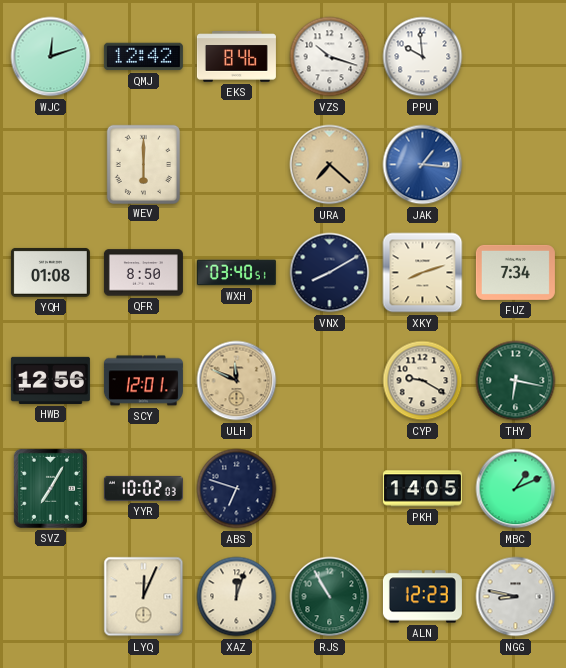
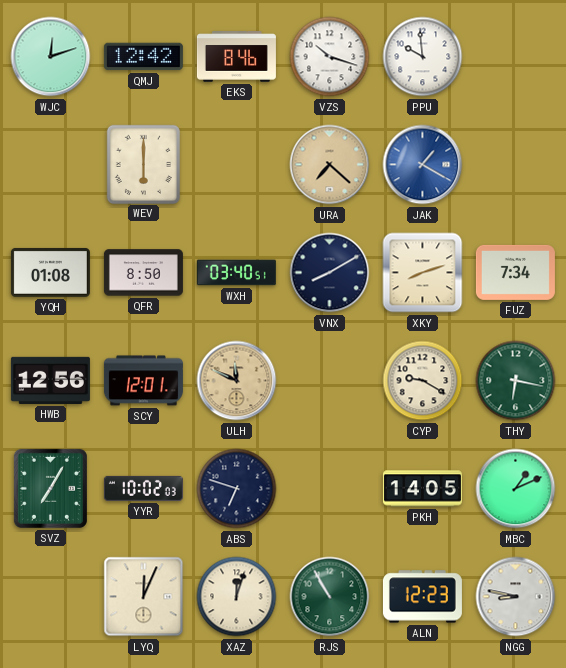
JAK: 1:16 -> 1:20
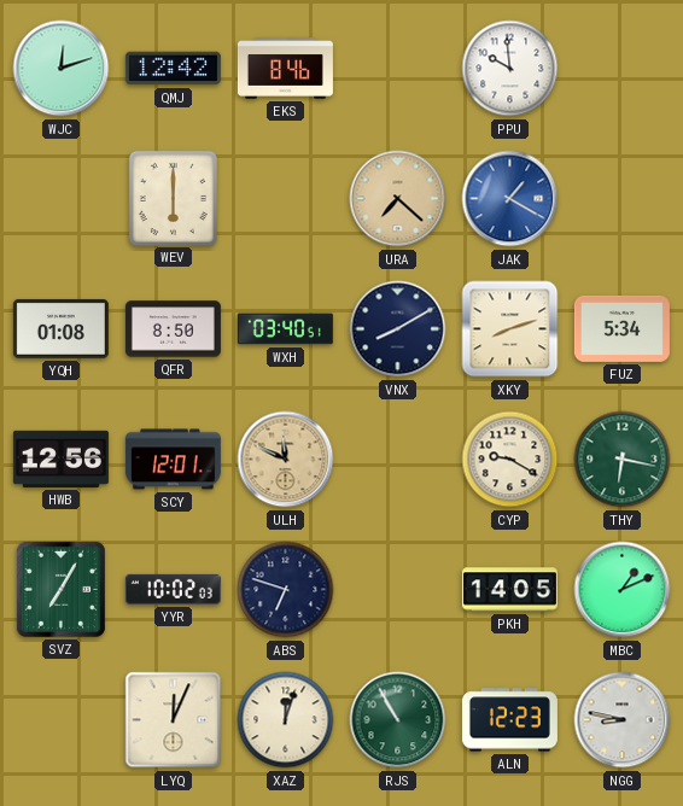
VZS: 10:18 -> none
FUZ: 7:34 -> 5:34
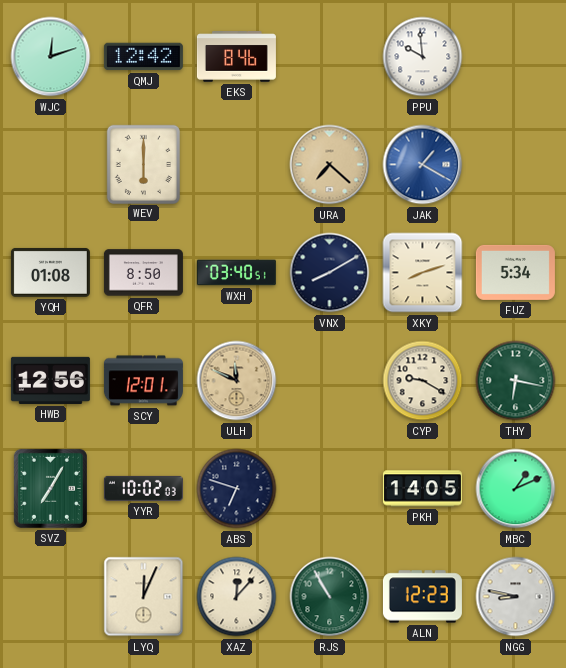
XAZ: 12:03 -> 12:07
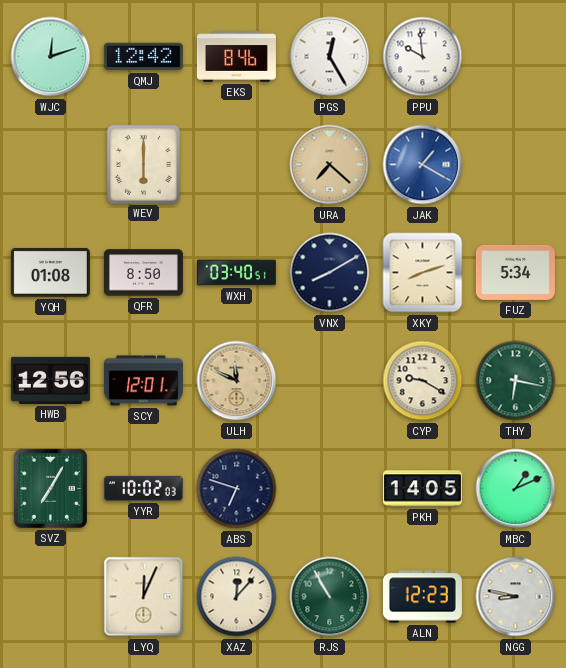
PGS: none -> 12:25
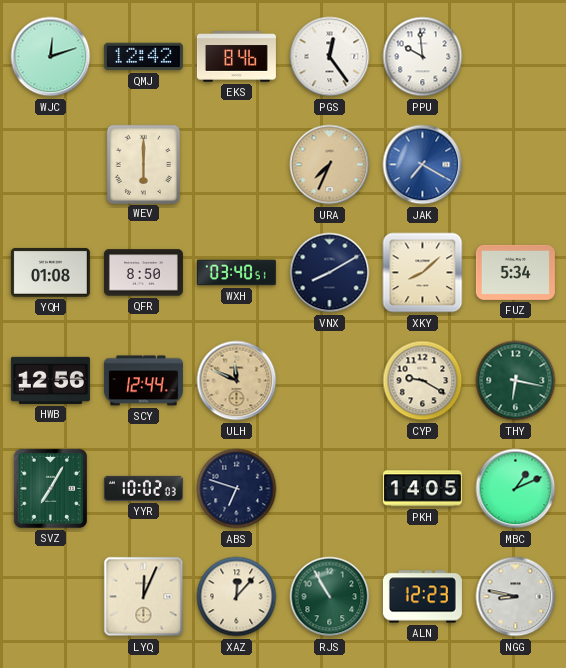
PGS: 12:25 -> 12:24
URA: 7:22 -> 7:34
JAK: 1:20 -> 7:20
XKY: 8:12 -> 8:08
SCY: 12:01 -> 12:44
